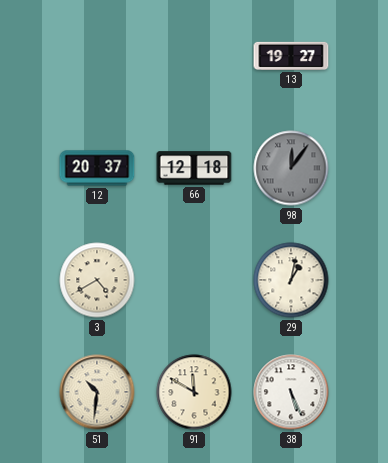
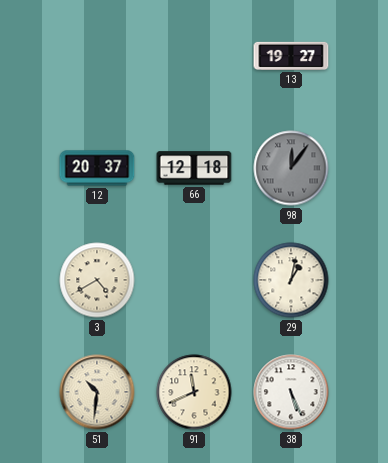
91: 11:50 -> 11:41
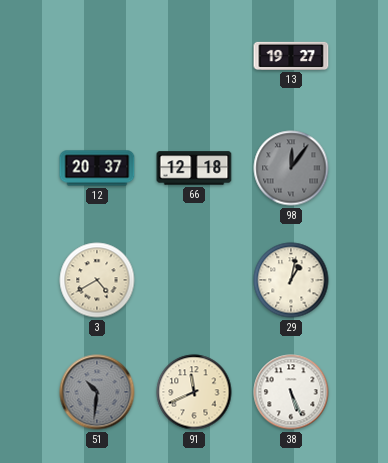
51 dial: cream -> grey
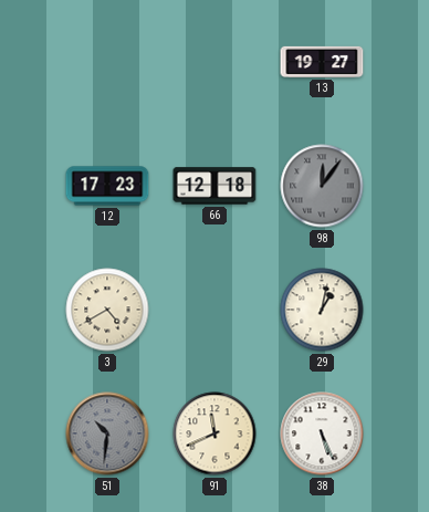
12: 20:37 -> 17:23
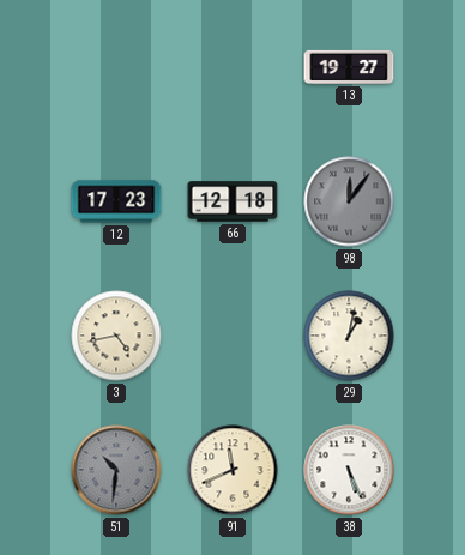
3: 4:40 -> 4:43
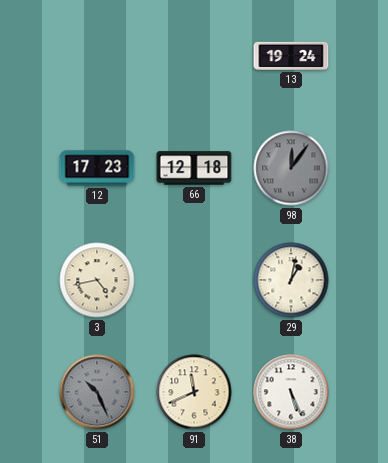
13: 19:27 -> 19:24
51: 10:31 -> 10:26
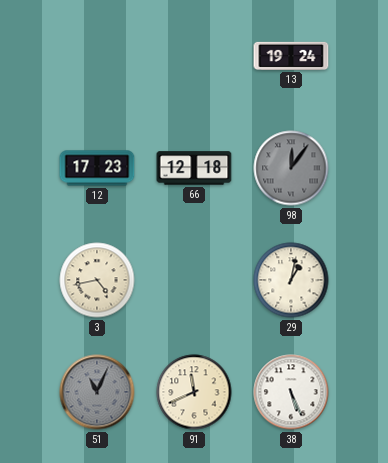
51: 10:26 -> 11:04
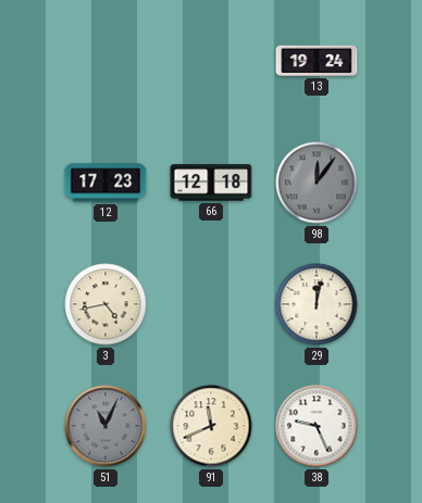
29: 1:02 -> 12:02
38: 5:26 -> 9:26
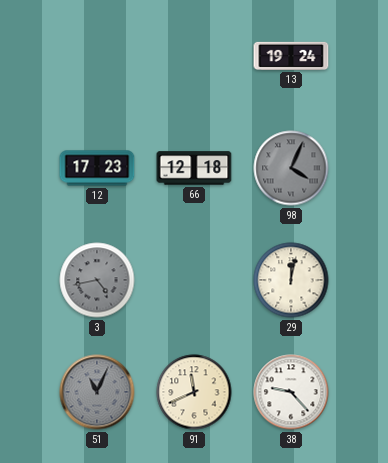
98: 12:06 -> 4:04
3 dial: cream -> grey
38: 9:26 -> 9:23
